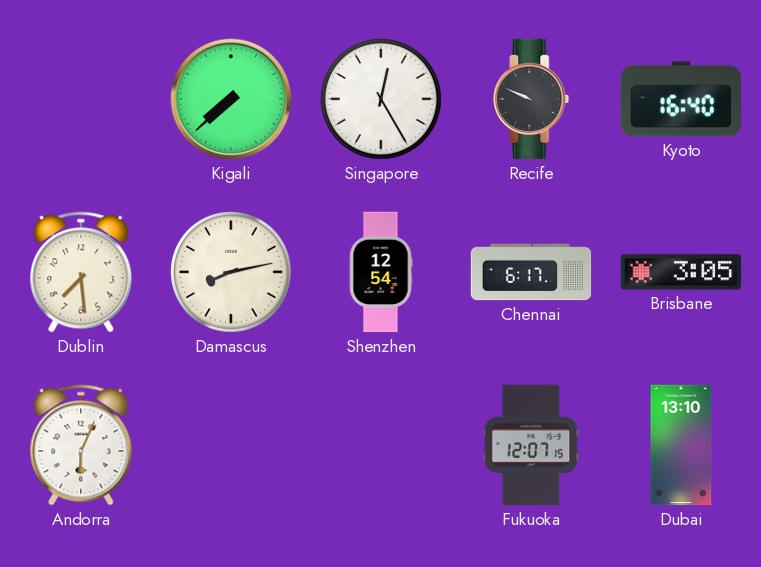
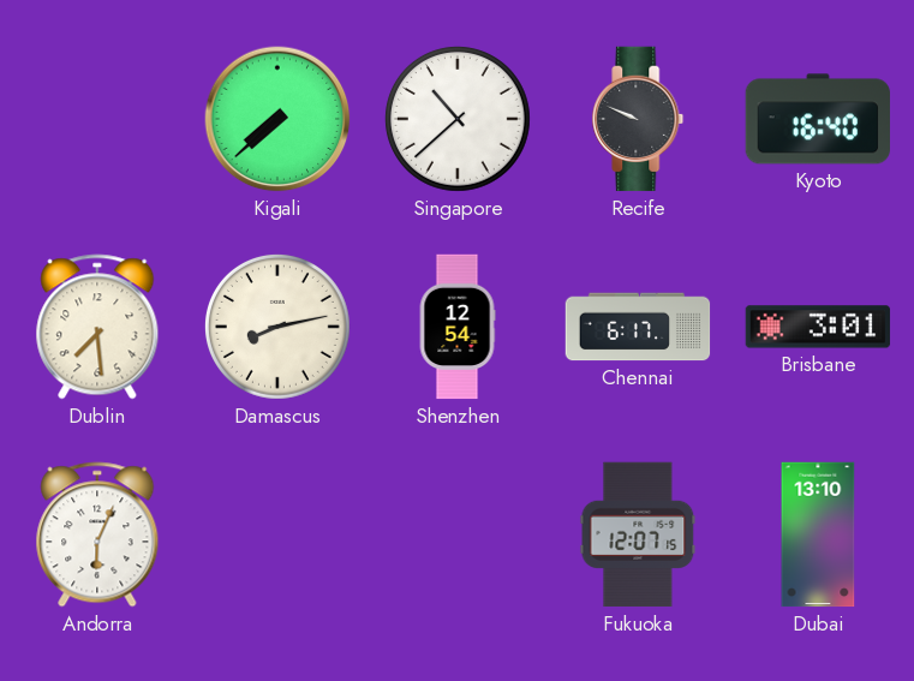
Singapore: 12:25 -> 10:38
Brisbane: 3:05 -> 3:01
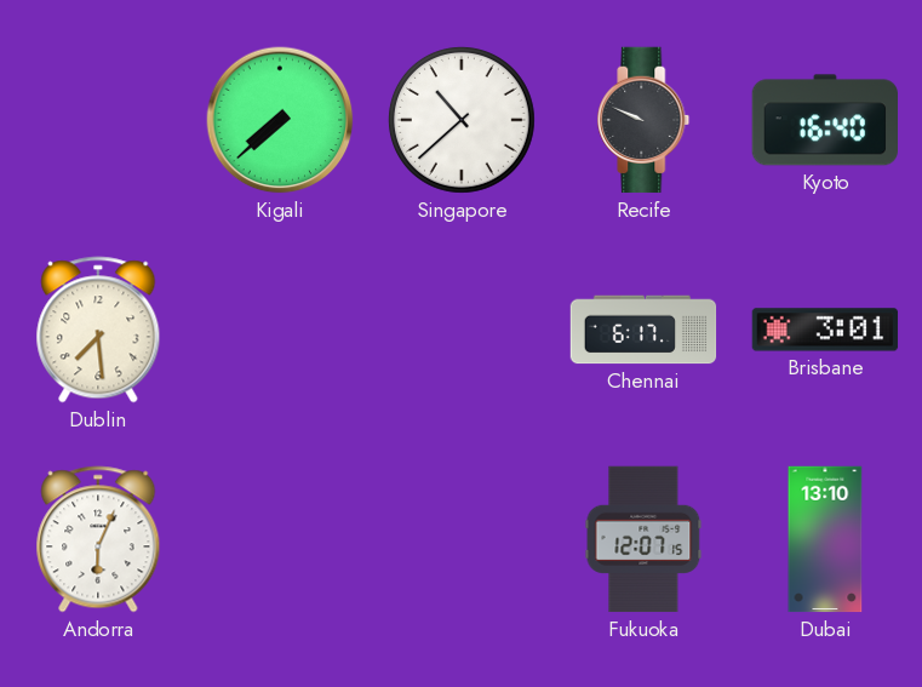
Damascus: 8:13 -> none
Shenzhen: 12:54 -> none
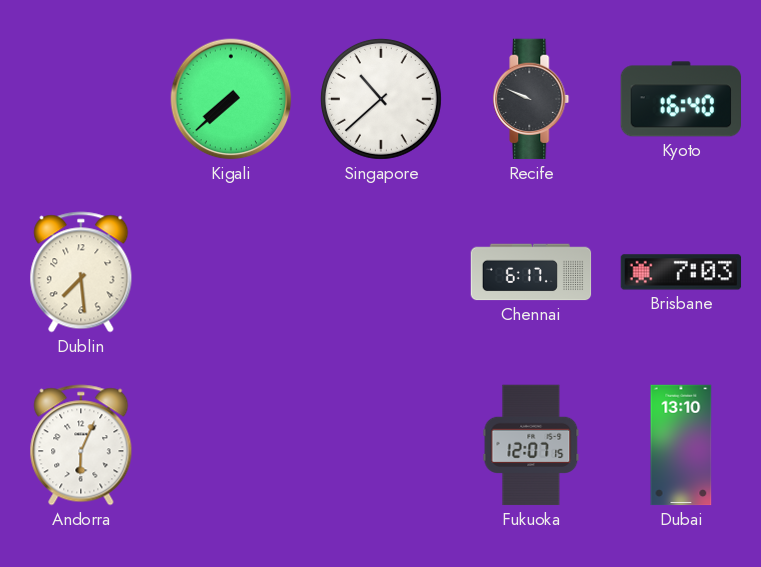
Brisbane: 3:01 -> 7:03
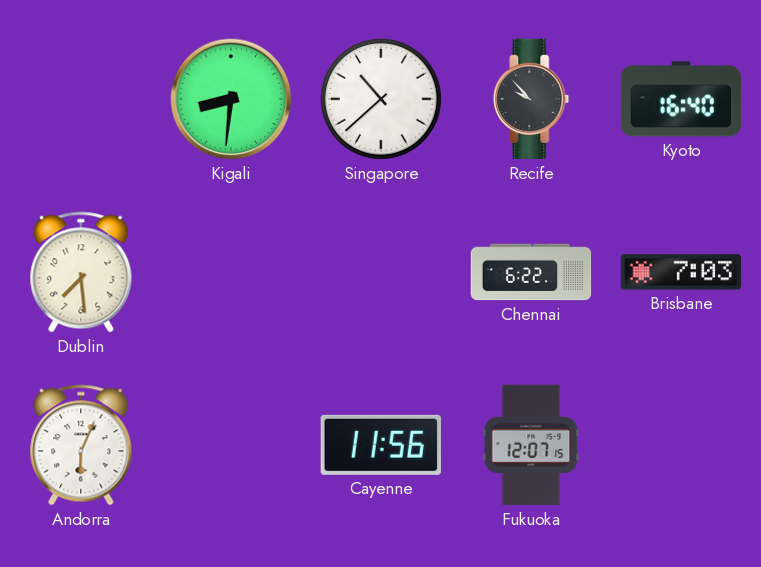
Kigali: 7:38 -> 8:31
Recife: 9:49 -> 9:53
Chennai: 6:17 -> 6:22
Cayenne: none -> 11:56
Dubai: 13:10 -> none
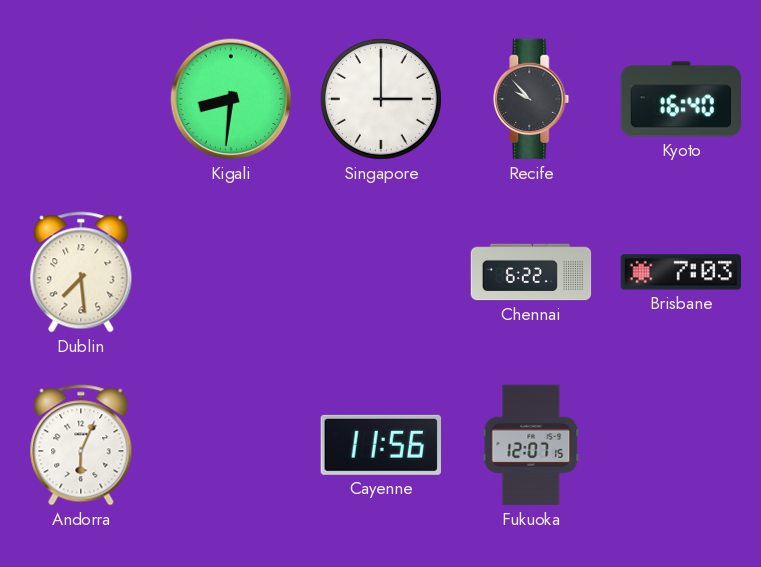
Singapore: 10:38 -> 3:00
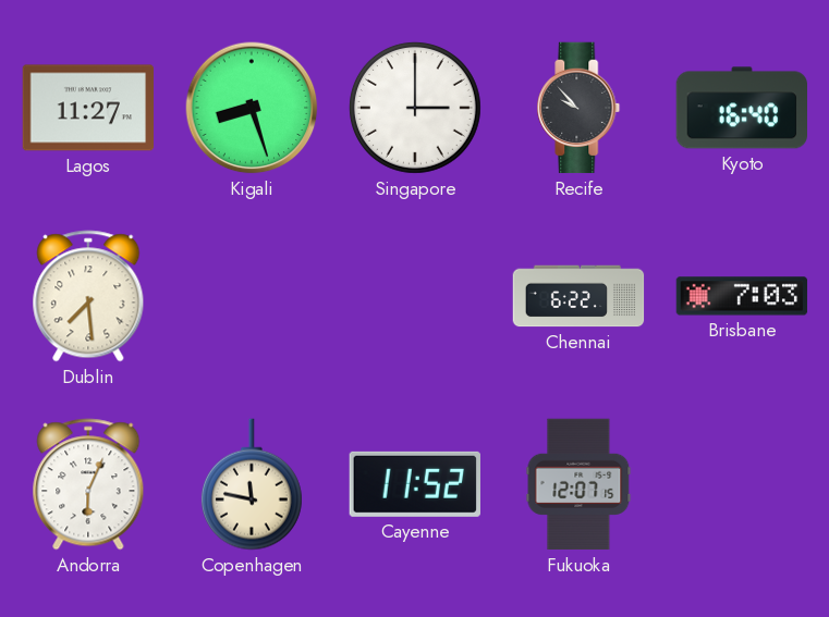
Lagos: none -> 11:27
Kigali: 8:31 -> 8:27
Copenhagen: none -> 11:47
Cayenne: 11:56 -> 11:52
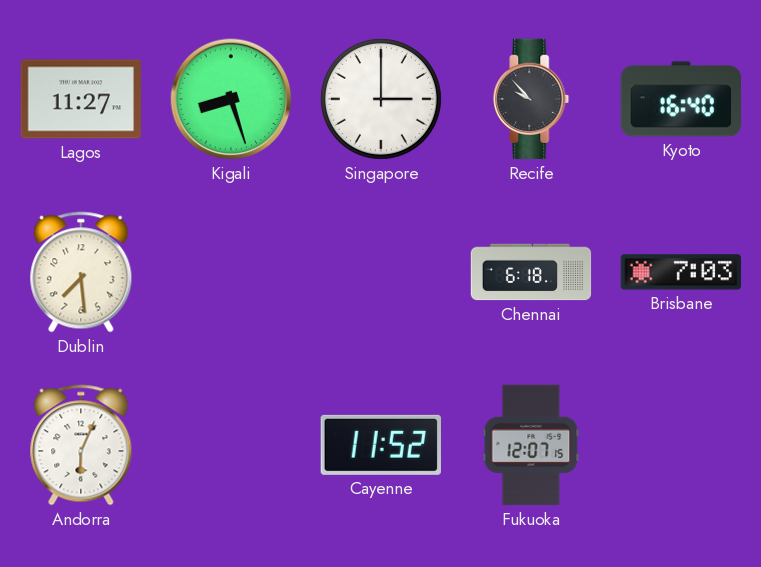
Chennai: 6:22 -> 6:18
Copenhagen: 11:47 -> none
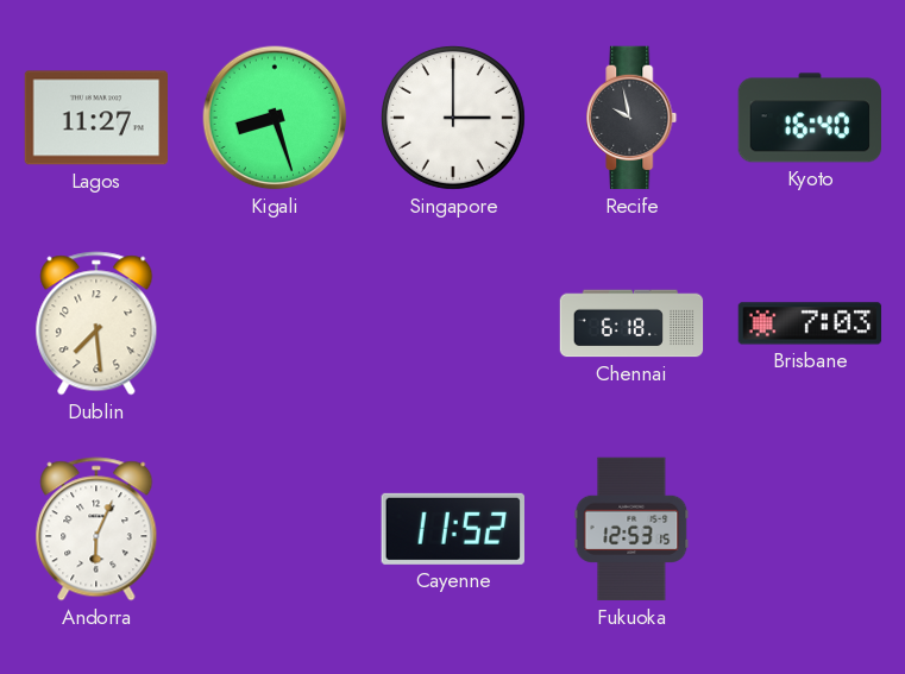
Recife: 9:53 -> 9:58
Fukuoka: 12:07 -> 12:53
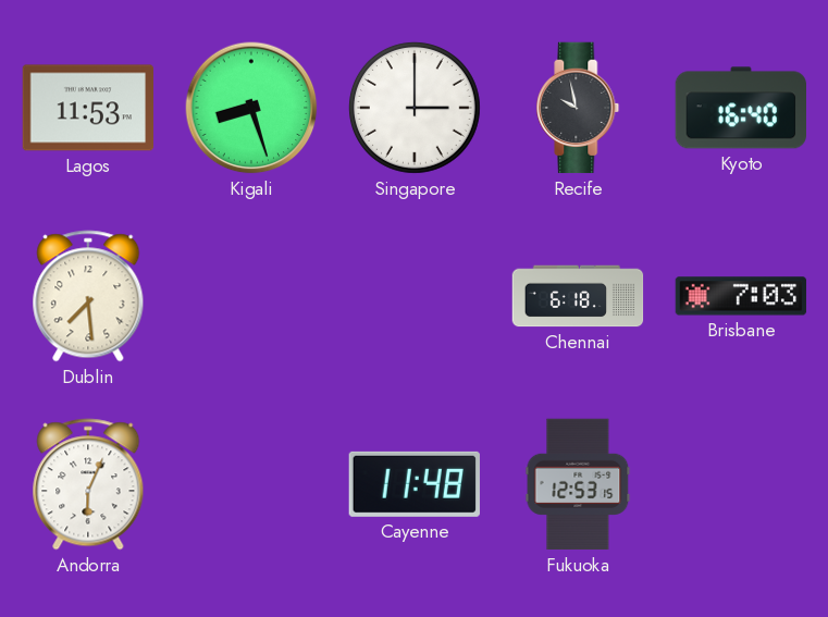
Lagos: 11:27 -> 11:53
Cayenne: 11:52 -> 11:48
